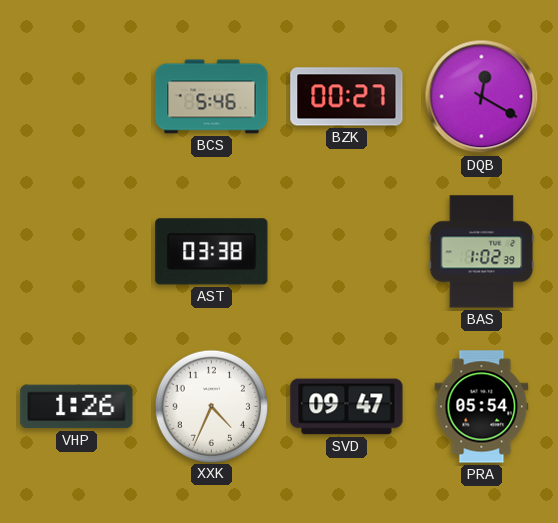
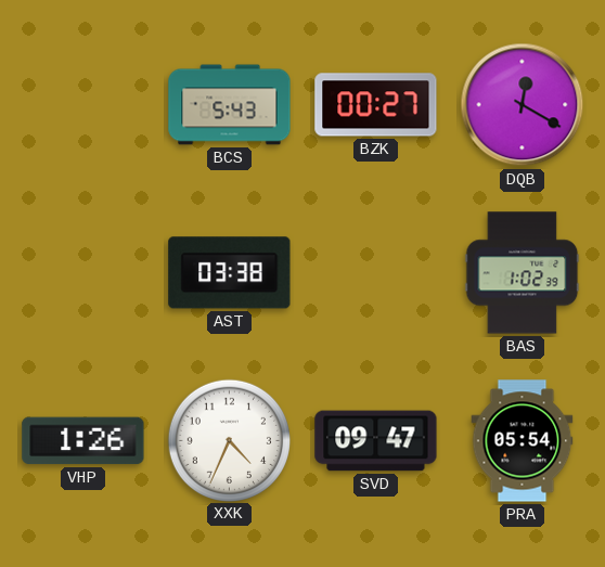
BCS: 5:46 -> 5:43
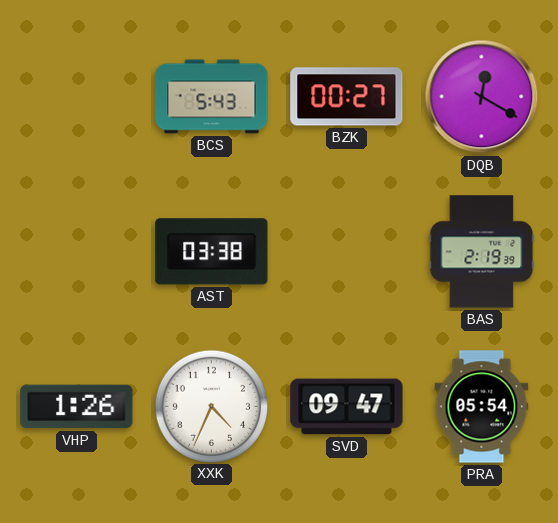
BAS: 1:02 -> 2:19
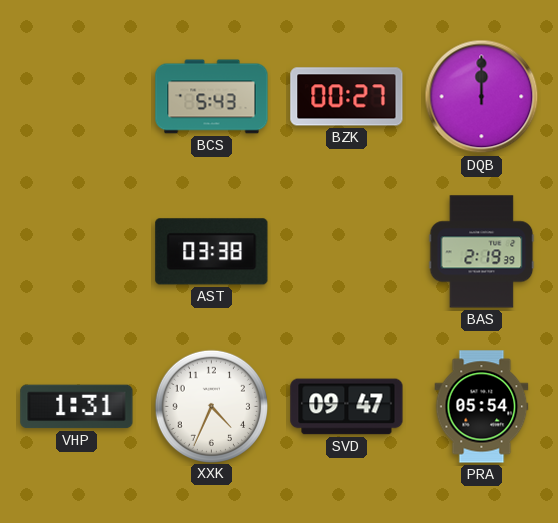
DQB: 12:20 -> 12:00
VHP: 1:26 -> 1:31
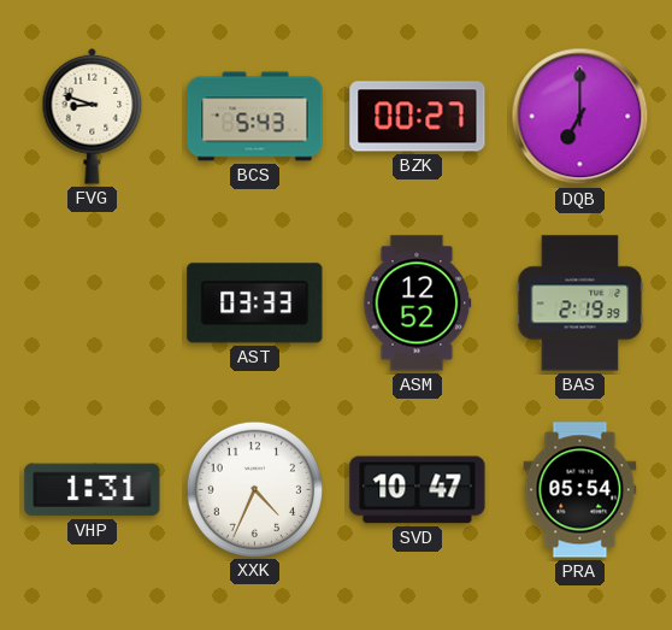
FVG: none -> 8:48
DQB: 12:00 -> 7:00
AST: 03:38 -> 03:33
ASM: none -> 12:52
SVD: 09:47 -> 10:47
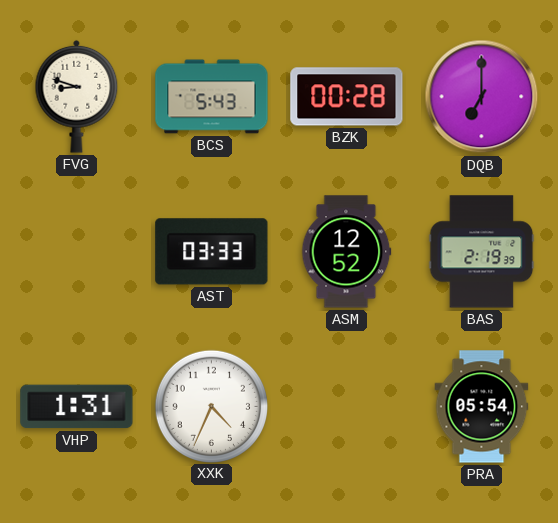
BZK: 00:27 -> 00:28
SVD: 10:47 -> none
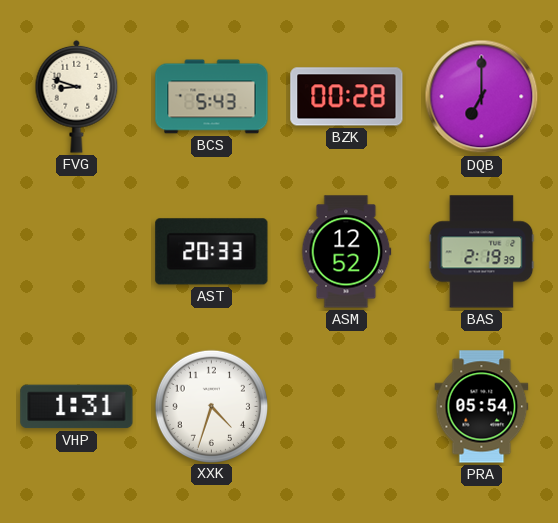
AST: 03:33 -> 20:33
XXK: 4:34 -> 4:33
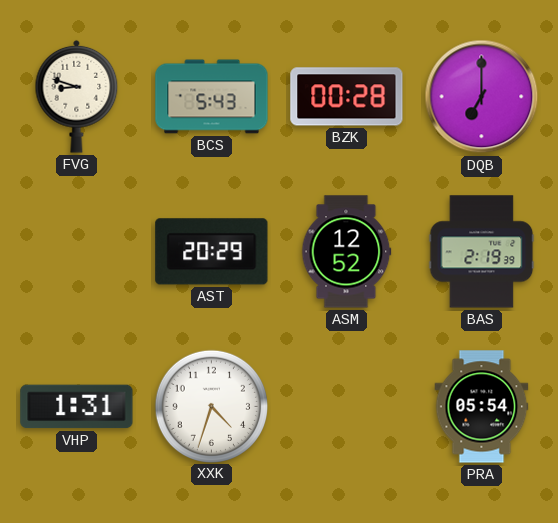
AST: 20:33 -> 20:29
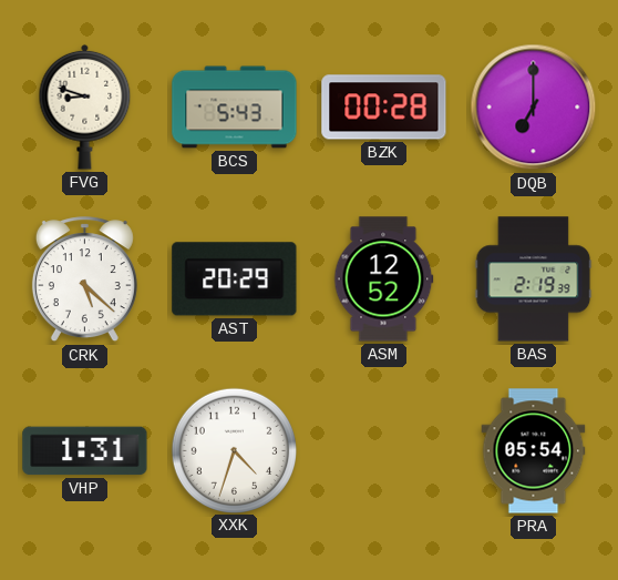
CRK: none -> 5:22
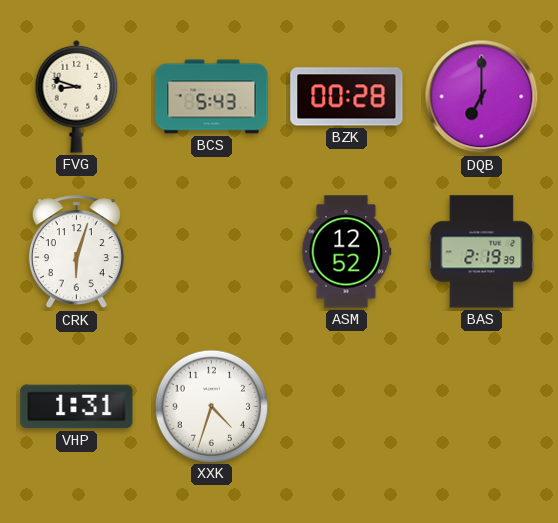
CRK: 5:22 -> 6:03
AST: 20:29 -> none
PRA: 05:54 -> none
